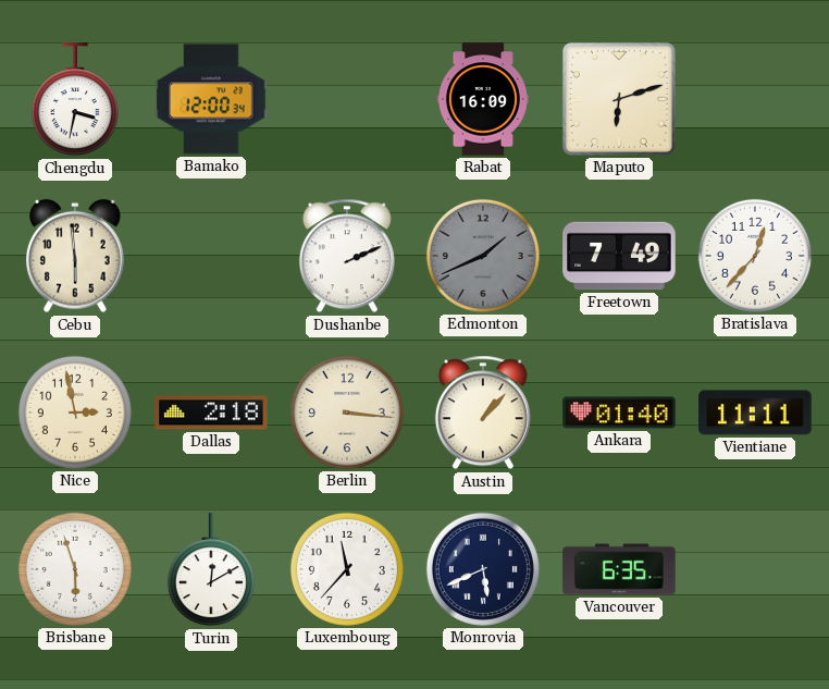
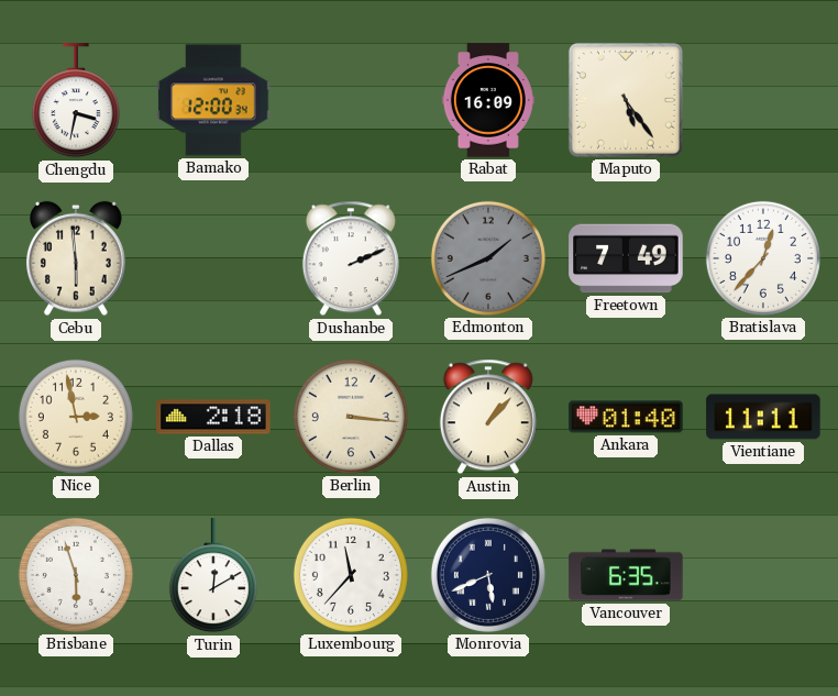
Maputo: 6:12 -> 5:24
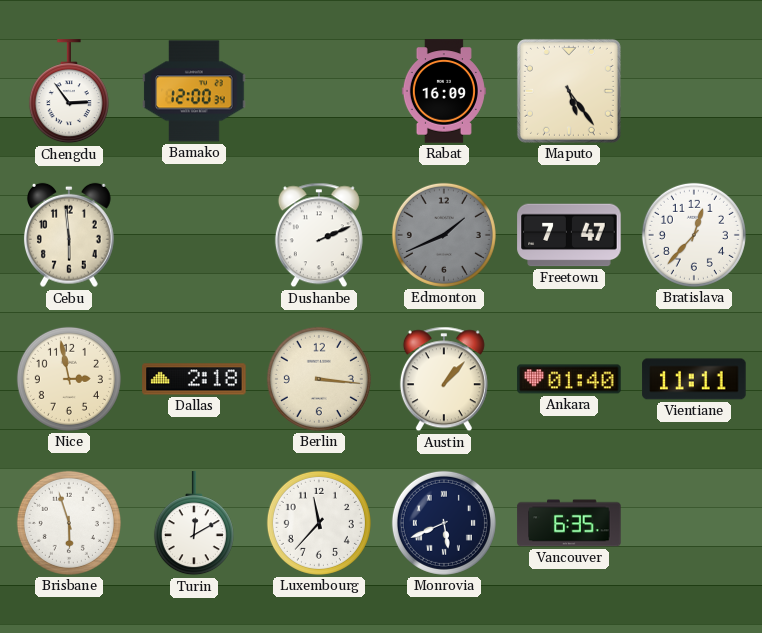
Chengdu: 3:32 -> 2:54
Freetown: 7:49 -> 7:47
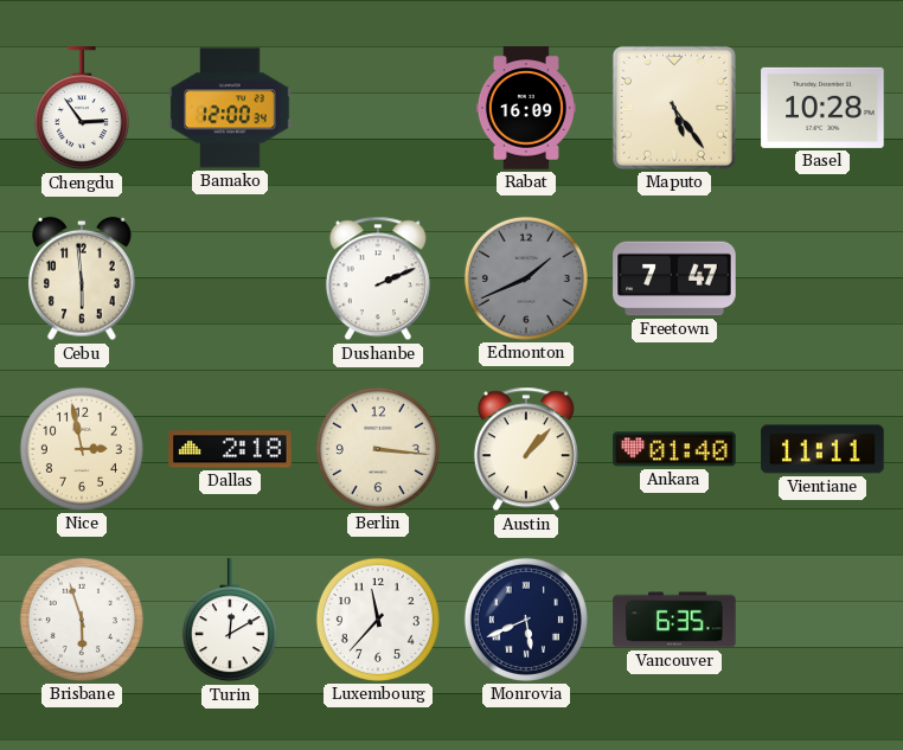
Basel: none -> 10:28
Bratislava: 12:37 -> none
